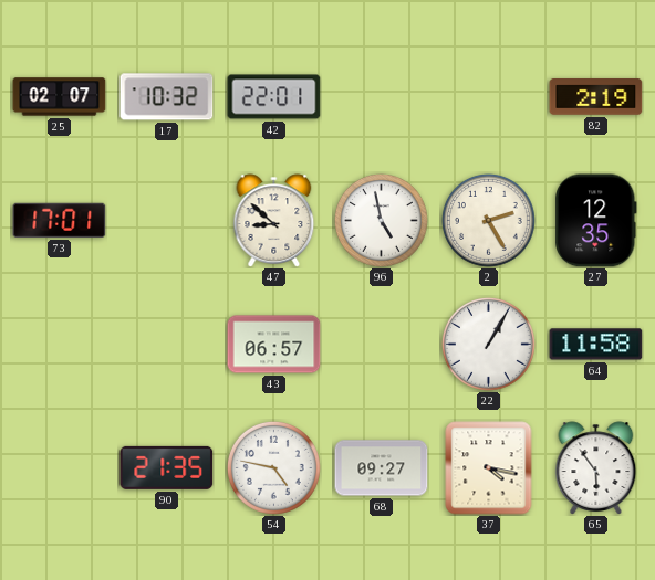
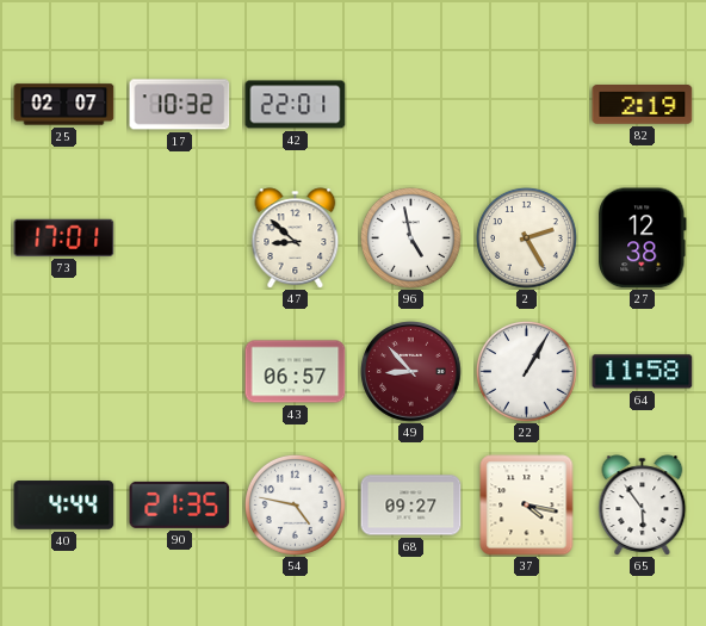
27: 12:35 -> 12:38
49: none -> 8:53
40: none -> 4:44
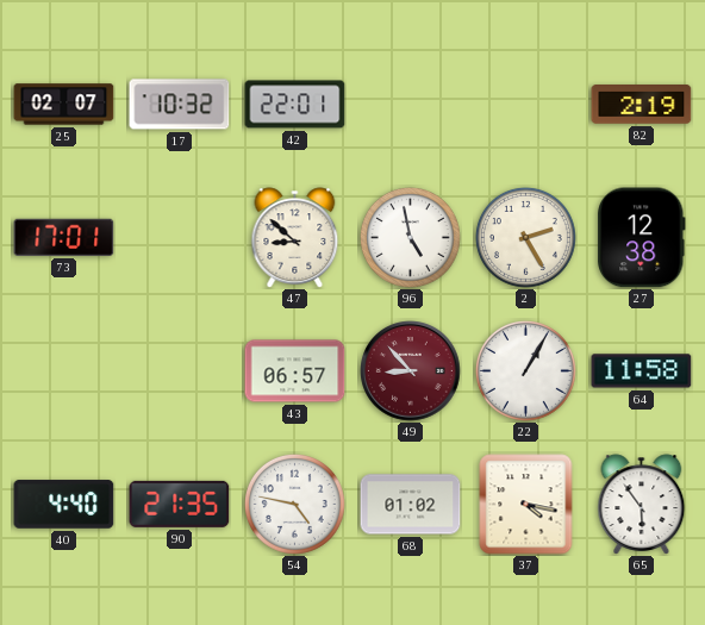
40: 4:44 -> 4:40
68: 09:27 -> 01:02
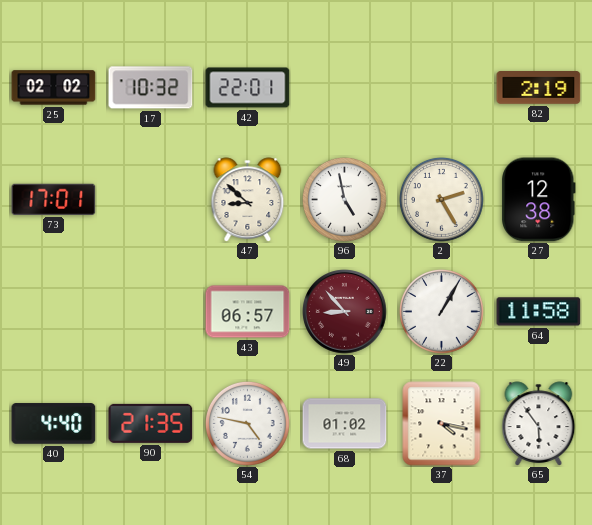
25: 02:07 -> 02:02
